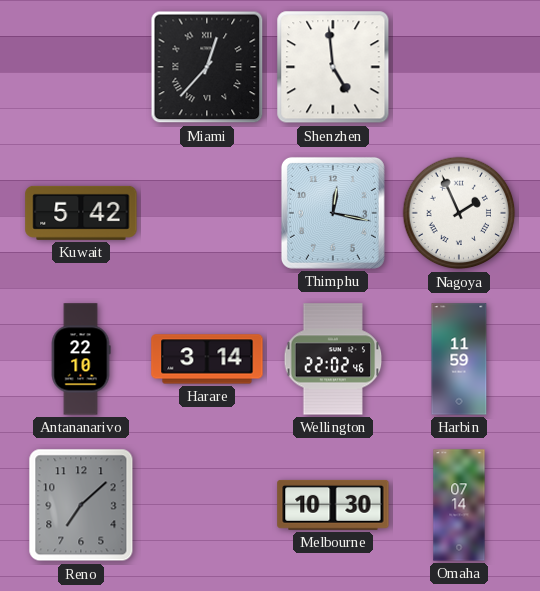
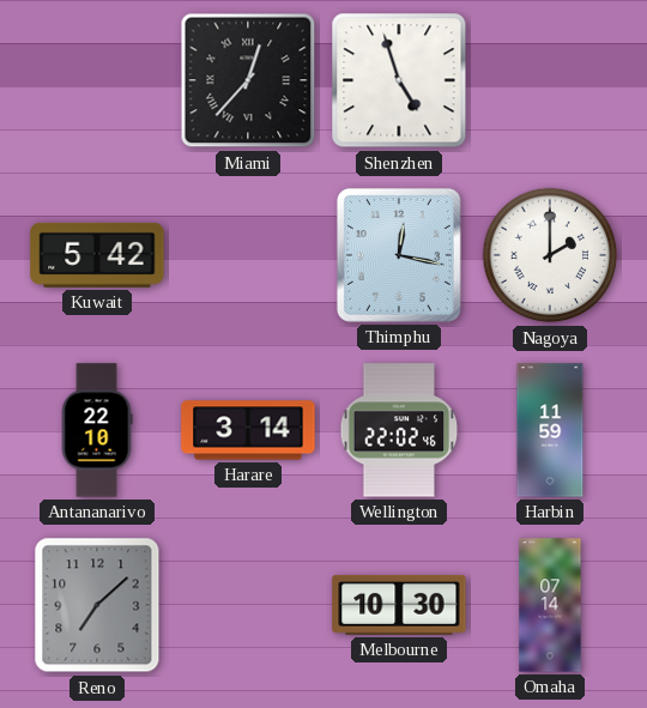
Shenzhen: 4:59 -> 4:57
Nagoya: 1:56 -> 2:00
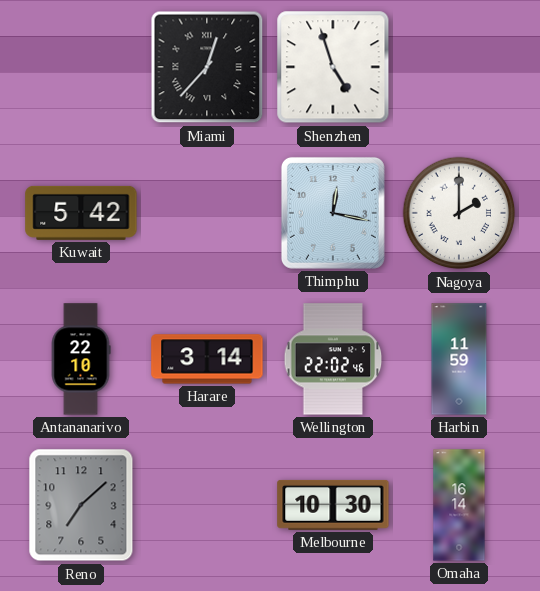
Omaha: 07:14 -> 16:14
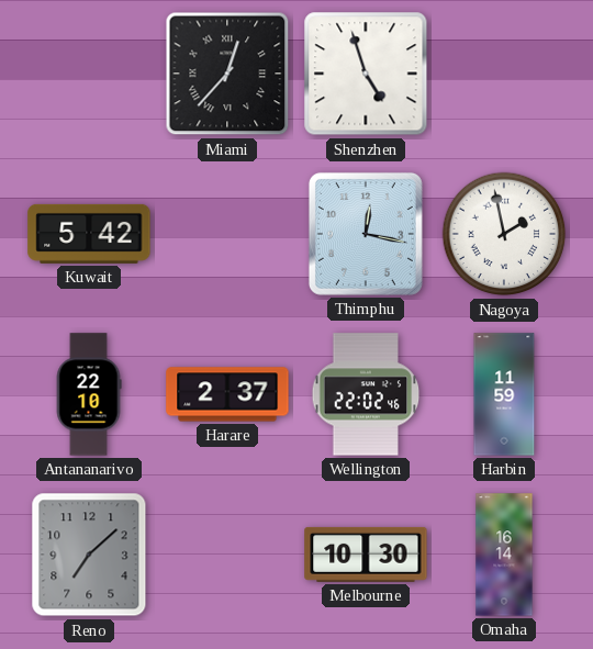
Nagoya: 2:00 -> 1:58
Harare: 3:14 -> 2:37
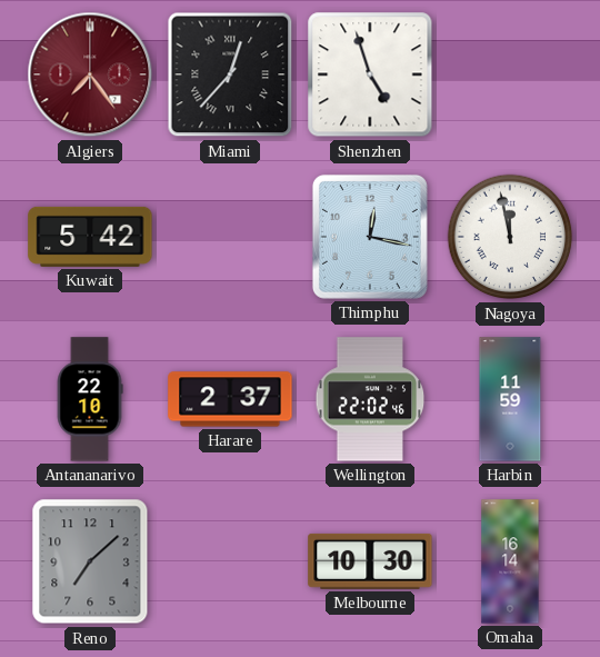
Algiers: none -> 7:24
Nagoya: 1:58 -> 11:58
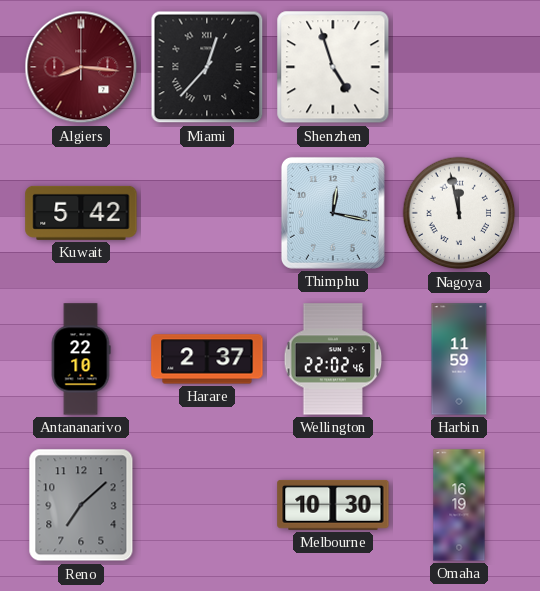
Algiers: 7:24 -> 8:16
Omaha: 16:14 -> 16:19
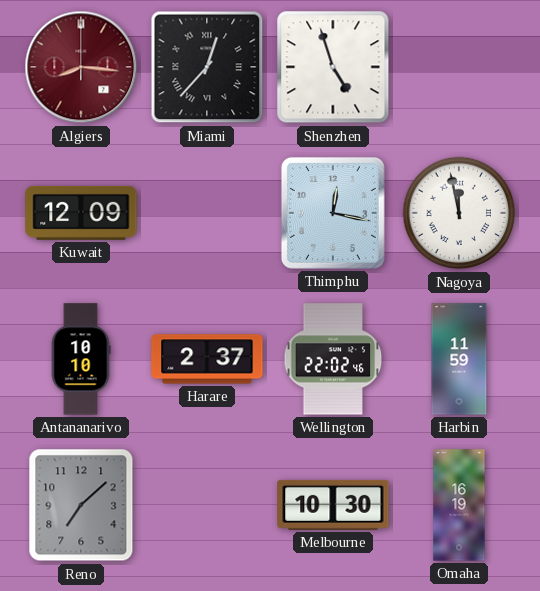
Kuwait: 5:42 -> 12:09
Antananarivo: 22:10 -> 10:10
